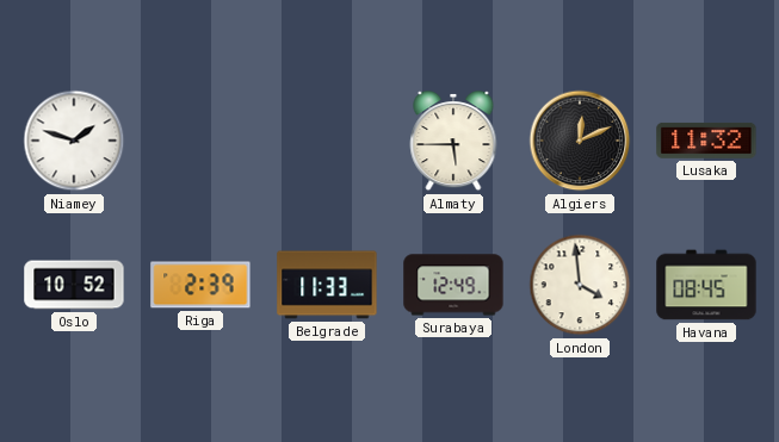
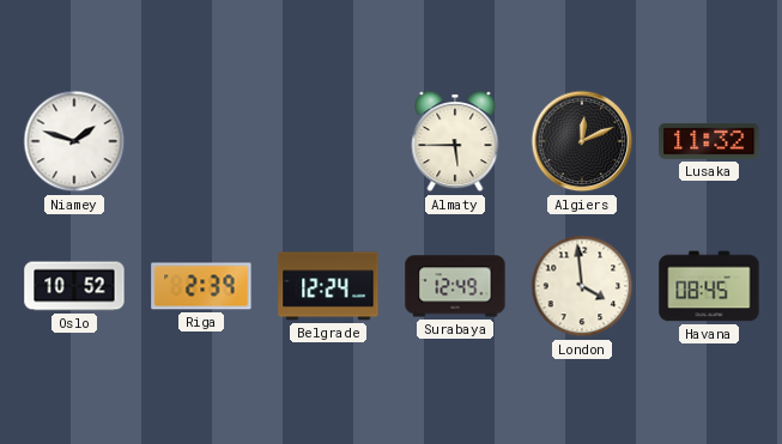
Belgrade: 11:33 -> 12:24
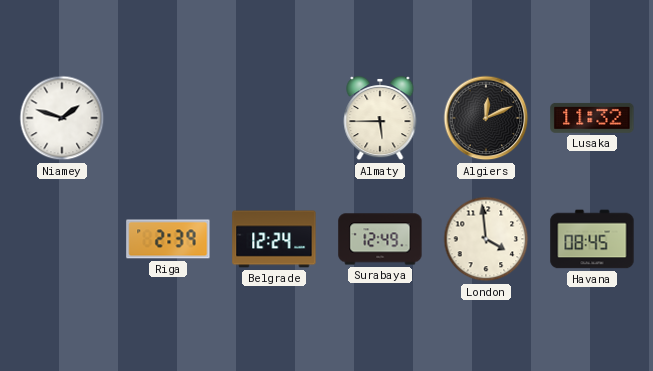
Oslo: 10:52 -> none
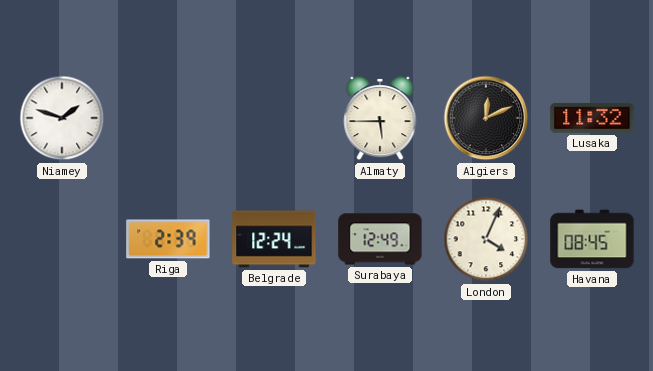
London: 3:59 -> 4:04
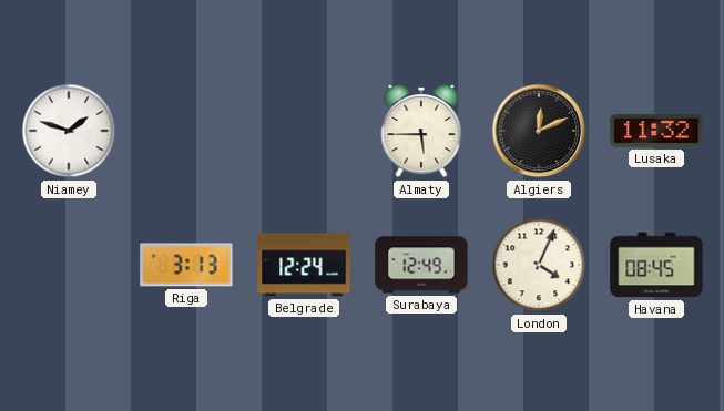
Riga: 2:39 -> 3:13
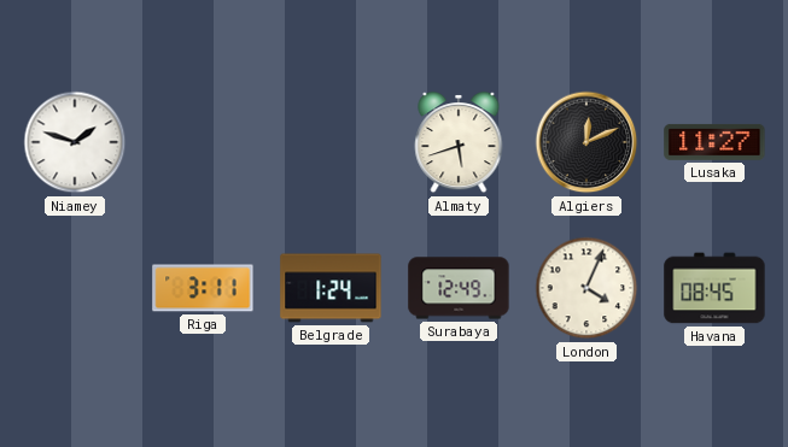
Almaty: 5:45 -> 5:42
Lusaka: 11:32 -> 11:27
Riga: 3:13 -> 3:11
Belgrade: 12:24 -> 1:24
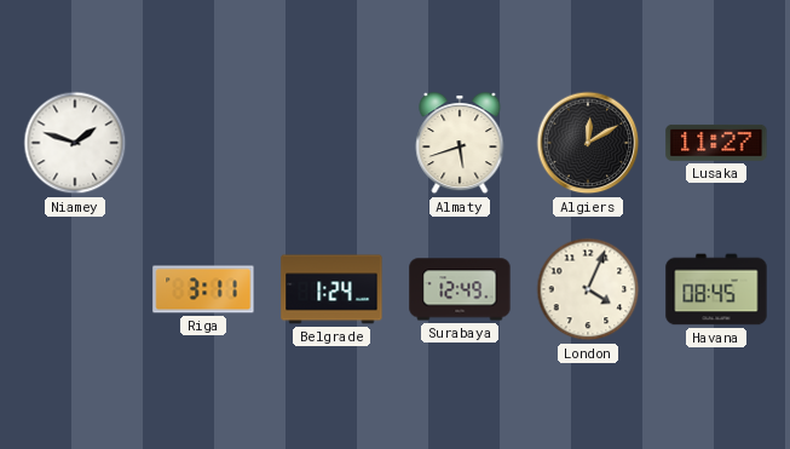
Algiers: 12:11 -> 12:10
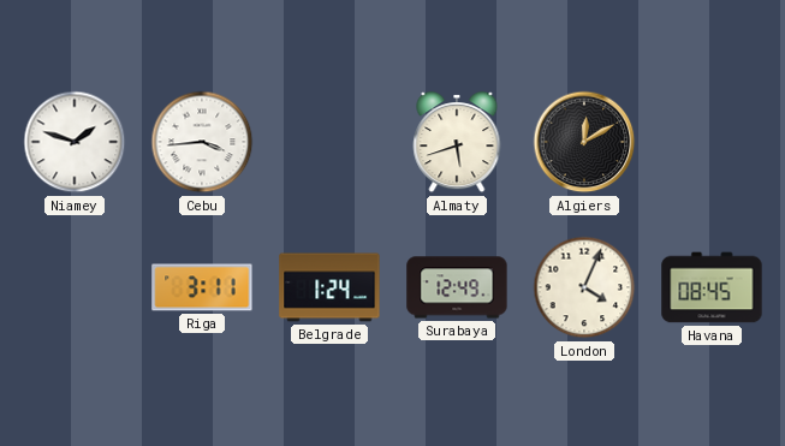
Cebu: none -> 3:44
Lusaka: 11:27 -> none
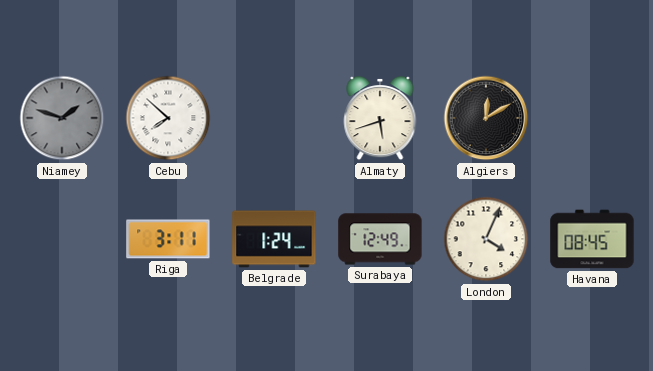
Niamey dial: white -> grey
Cebu: 3:44 -> 7:52
